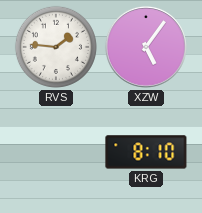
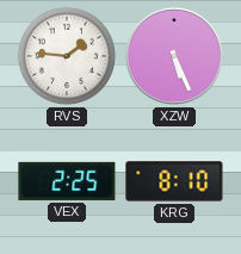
XZW: 5:06 -> 5:26
VEX: none -> 2:25
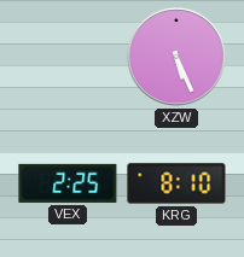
RVS: 1:46 -> none
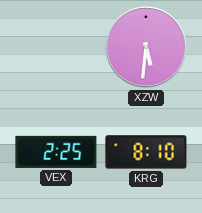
XZW: 5:26 -> 5:31
